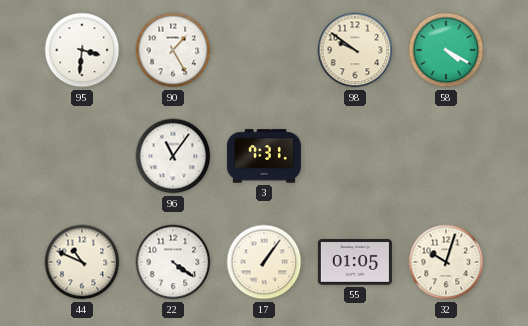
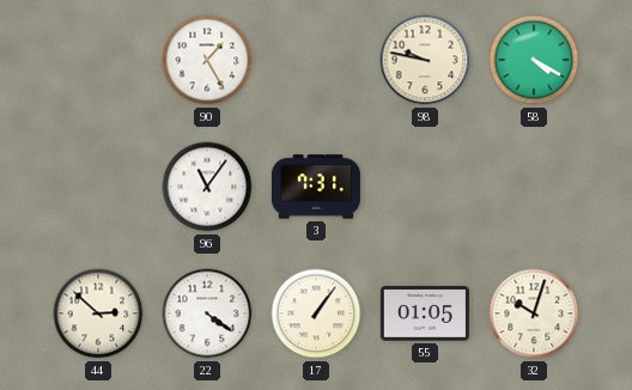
95: 3:31 -> none
98: 9:51 -> 9:47
44: 10:49 -> 2:52
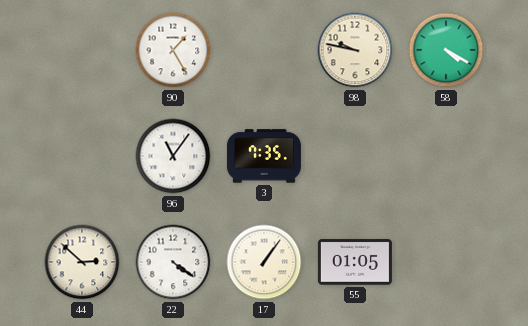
3: 7:31 -> 7:35
32: 10:03 -> none
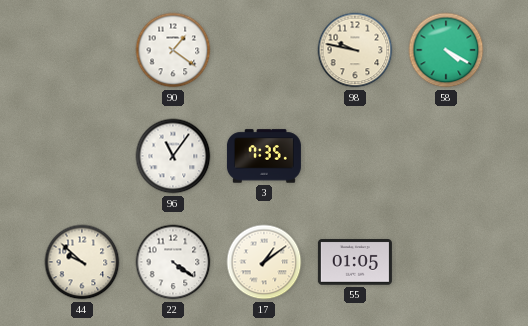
90: 1:25 -> 1:21
44: 2:52 -> 9:52
17: 1:06 -> 1:09
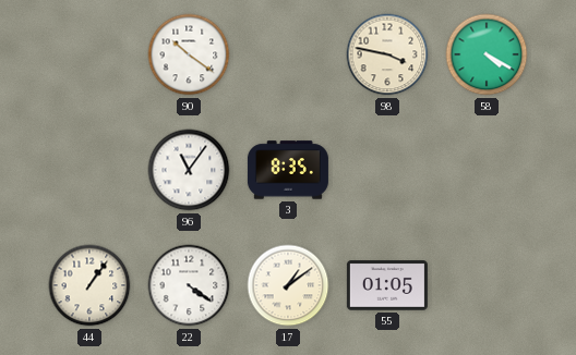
90: 1:21 -> 10:21
98: 9:47 -> 3:47
3: 7:35 -> 8:35
44: 9:52 -> 1:06
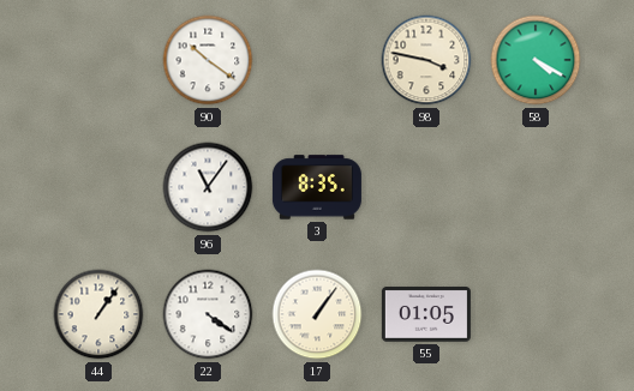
17: 1:09 -> 1:06
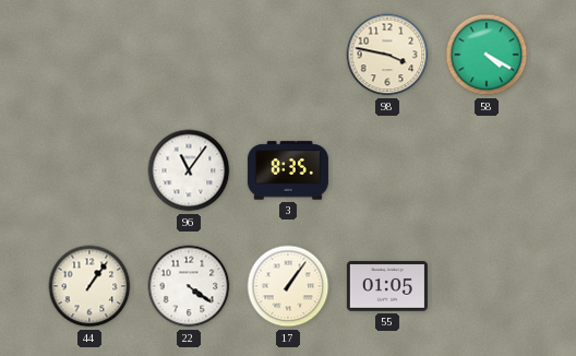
90: 10:21 -> none
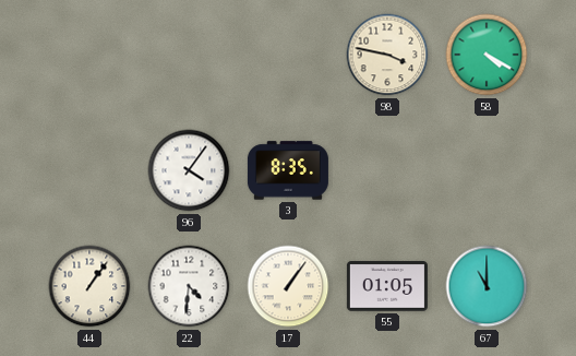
96: 11:06 -> 4:06
22: 4:21 -> 4:31
67: none -> 11:00
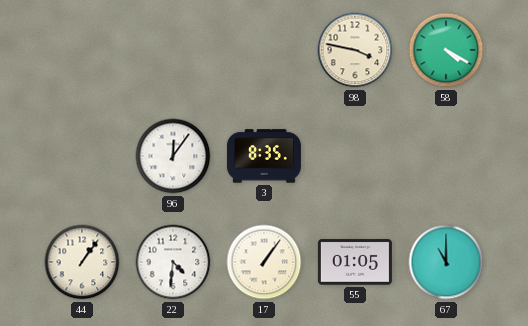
96: 4:06 -> 12:06
